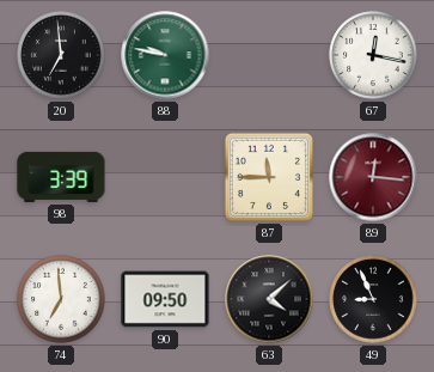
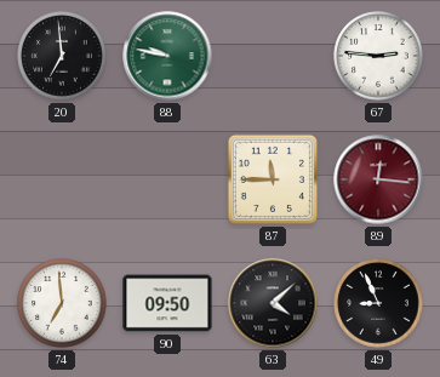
67: 12:17 -> 2:46
98: 3:39 -> none
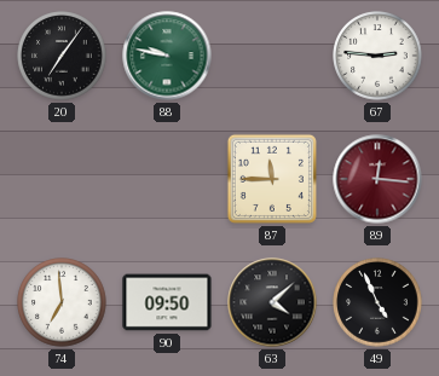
20: 6:59 -> 7:06
49: 8:56 -> 4:56
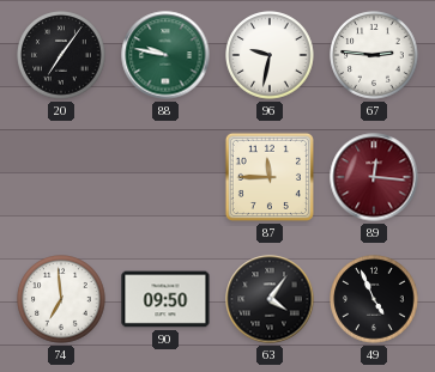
96: none -> 9:32
63: 4:08 -> 4:06
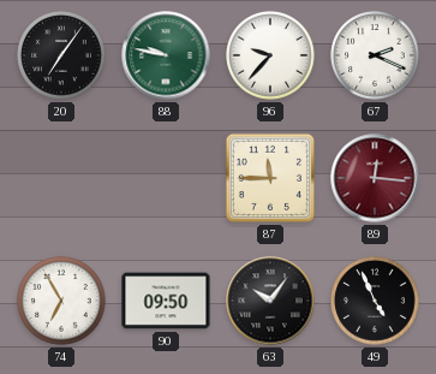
96: 9:32 -> 9:37
67: 2:46 -> 2:19
74: 6:59 -> 6:55
63: 4:06 -> 10:06
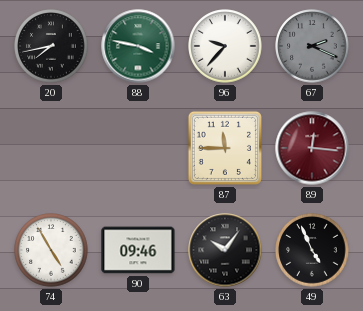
20: 7:06 -> 7:43
88: 9:47 -> 3:47
67 dial: white -> grey
74: 6:55 -> 4:55
90: 09:50 -> 09:46
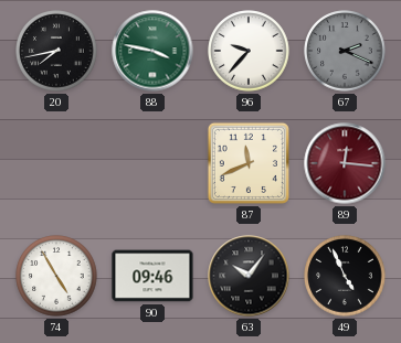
87: 11:45 -> 11:41
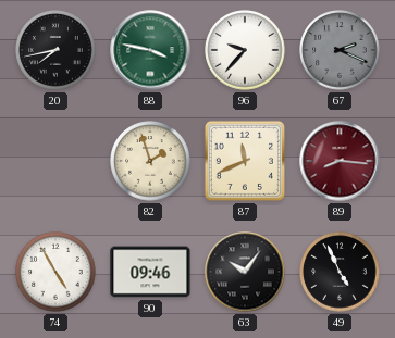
82: none -> 1:57
89: 12:16 -> 8:16
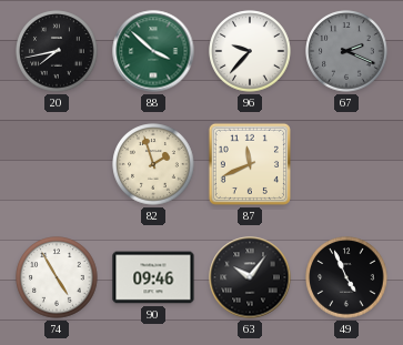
88: 3:47 -> 3:52
89: 8:16 -> none
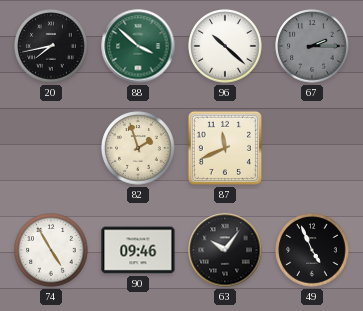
96: 9:37 -> 10:22
67: 2:19 -> 2:15
